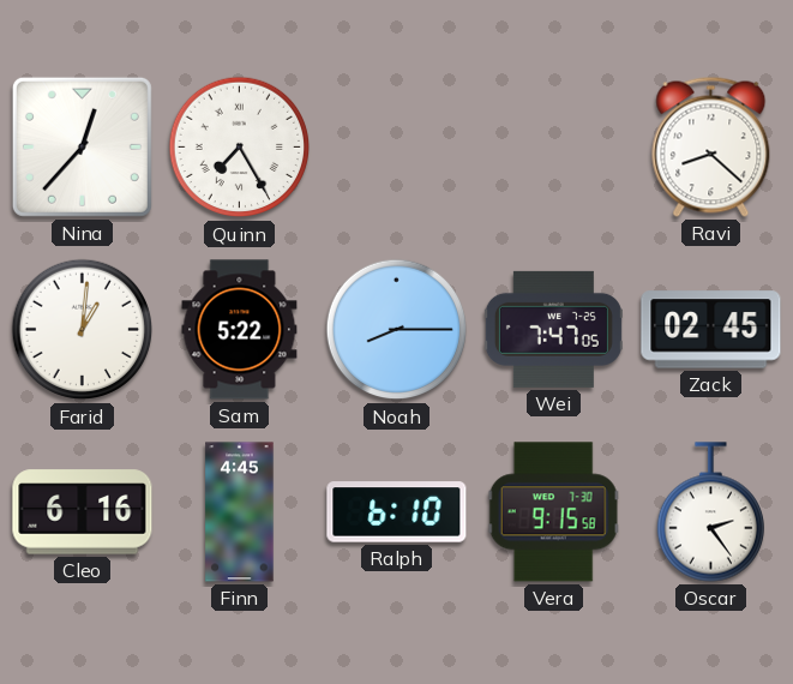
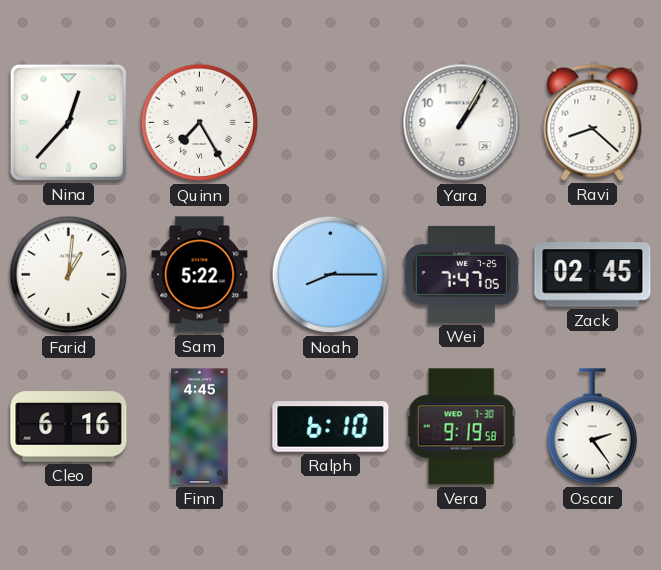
Yara: none -> 1:05
Vera: 9:15 -> 9:19
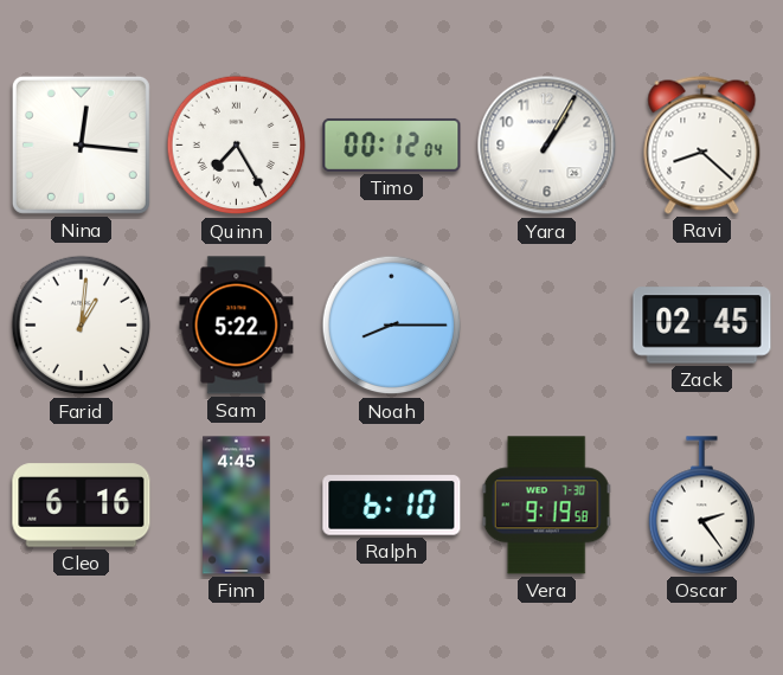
Nina: 12:37 -> 12:16
Timo: none -> 00:12
Wei: 7:47 -> none
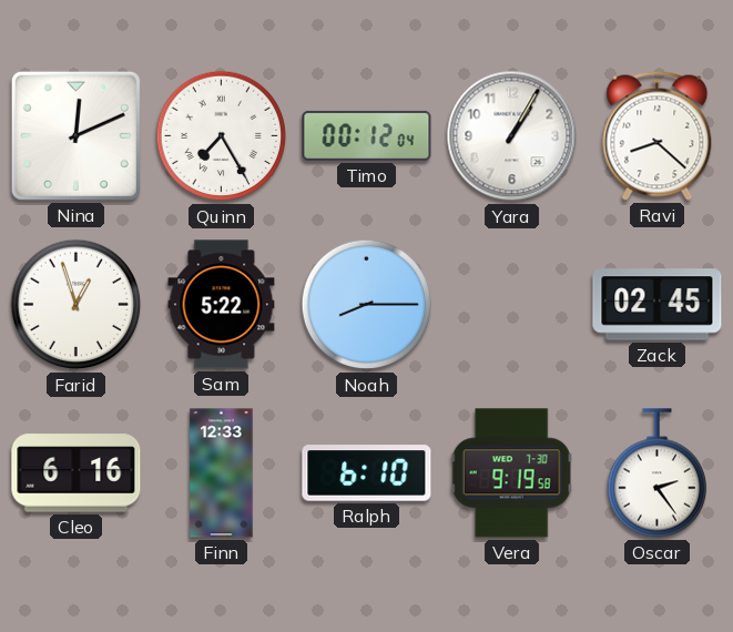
Nina: 12:16 -> 12:11
Farid: 1:01 -> 12:57
Finn: 4:45 -> 12:33
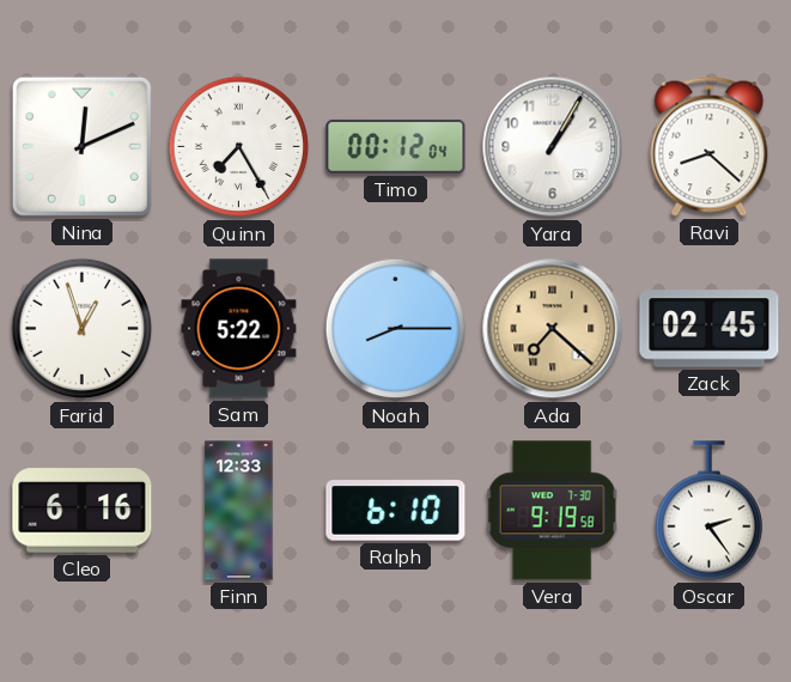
Ada: none -> 7:22
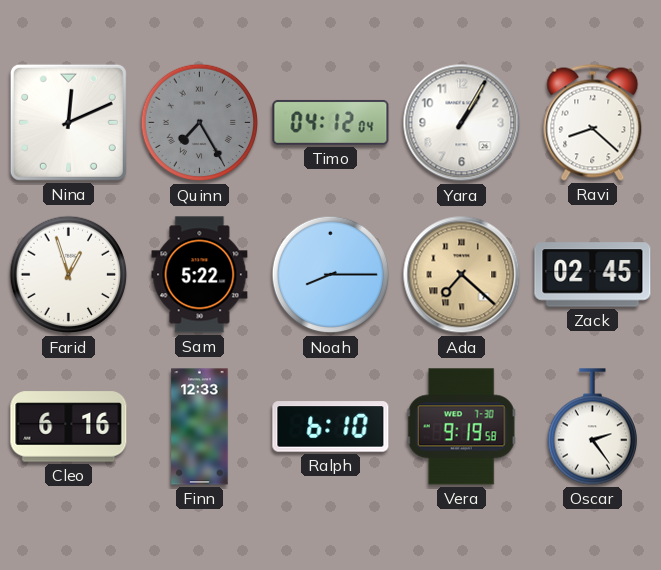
Quinn dial: white -> grey
Timo: 00:12 -> 04:12
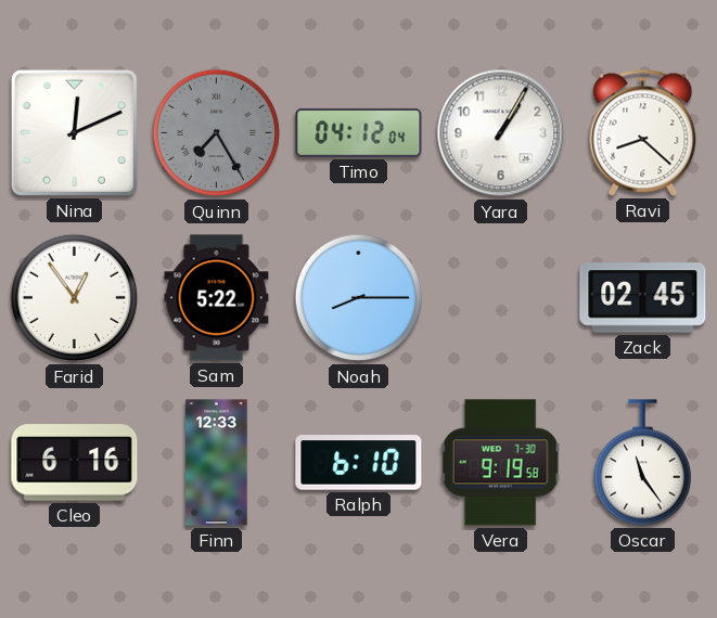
Farid: 12:57 -> 12:54
Ada: 7:22 -> none
Oscar: 2:24 -> 11:24
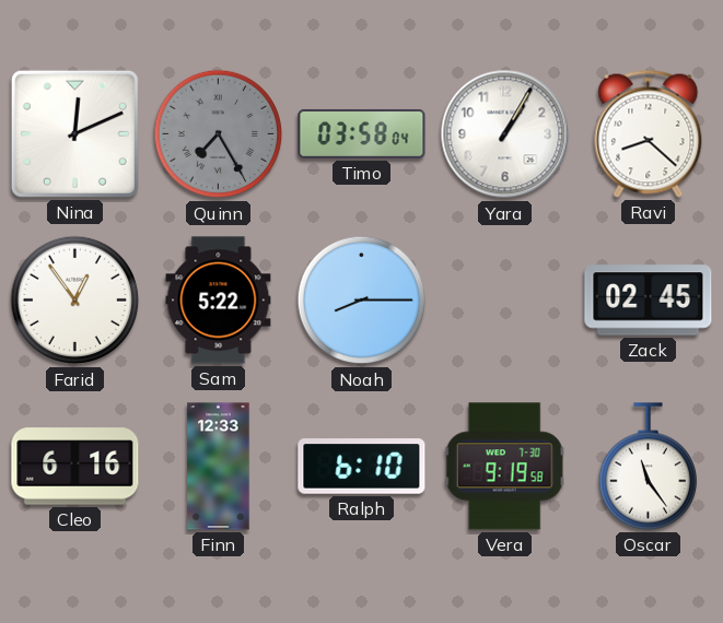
Timo: 04:12 -> 03:58
